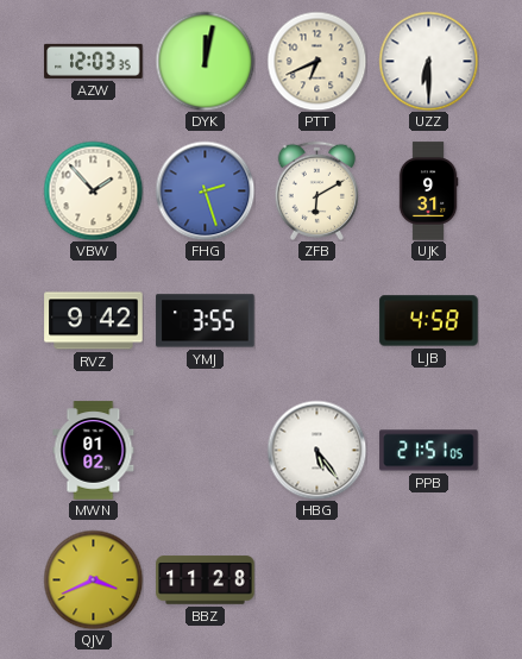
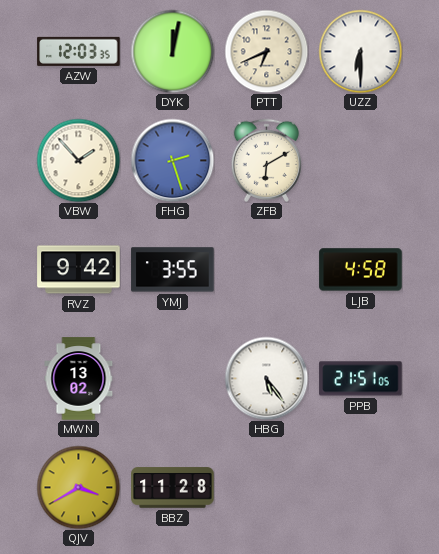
UJK: 9:31 -> none
MWN: 01:02 -> 13:02
QJV: 3:41 -> 3:40
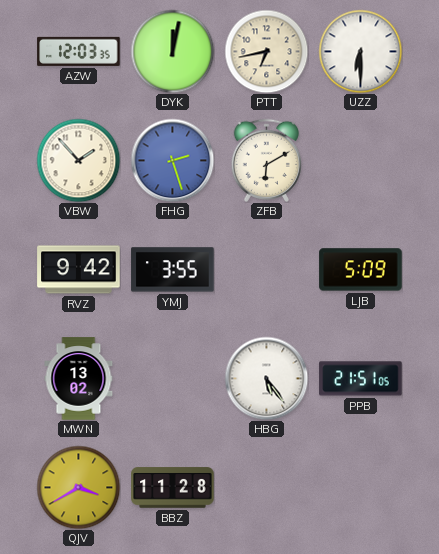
PTT: 6:41 -> 6:43
LJB: 4:58 -> 5:09
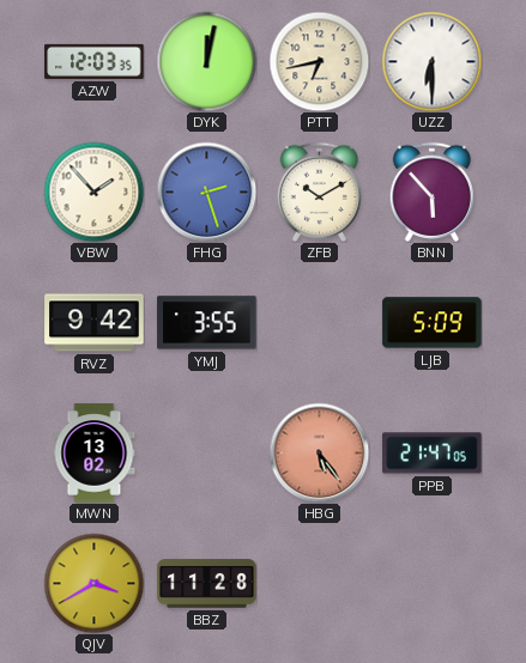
ZFB: 6:10 -> 10:10
BNN: none -> 5:53
HBG dial: white -> salmon
PPB: 21:51 -> 21:47
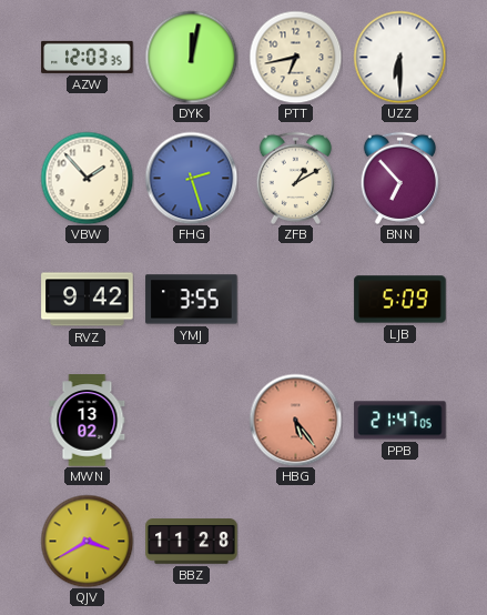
ZFB: 10:10 -> 1:10
BNN: 5:53 -> 6:53
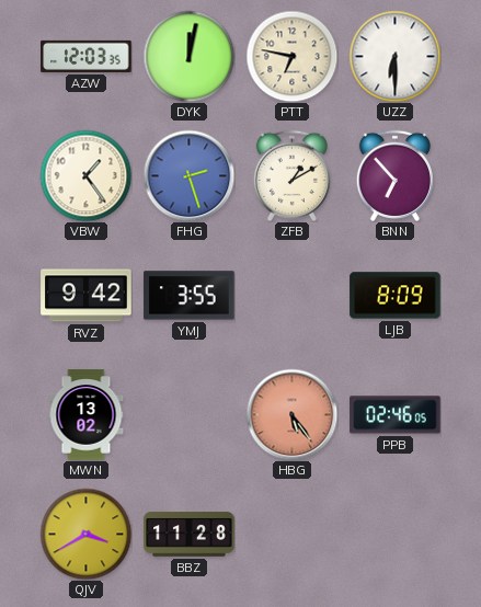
PTT: 6:43 -> 6:47
VBW: 1:53 -> 1:24
LJB: 5:09 -> 8:09
PPB: 21:47 -> 02:46
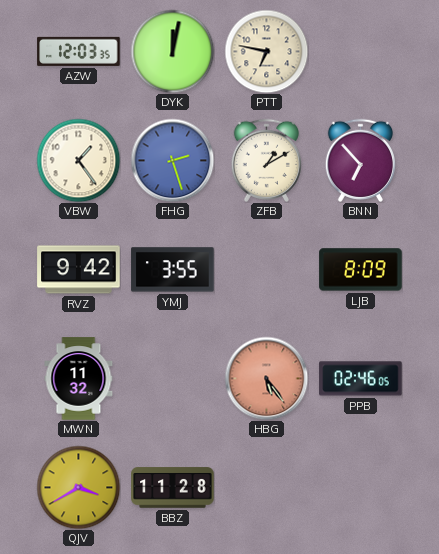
UZZ: 6:30 -> none
MWN: 13:02 -> 11:32
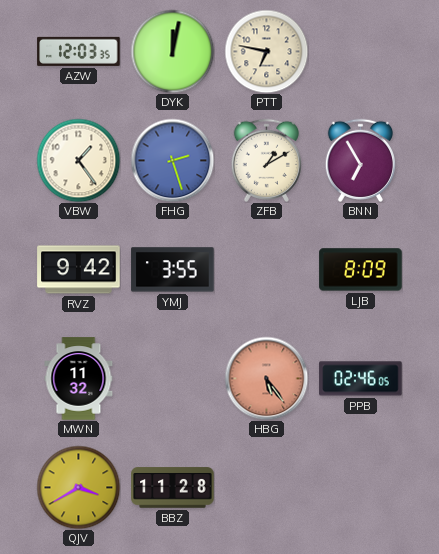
BNN: 6:53 -> 6:55
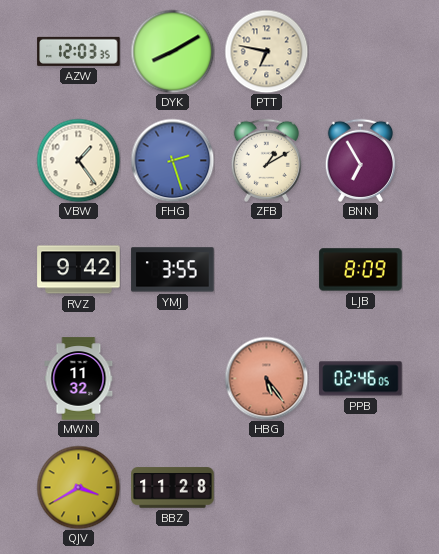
DYK: 12:02 -> 8:10
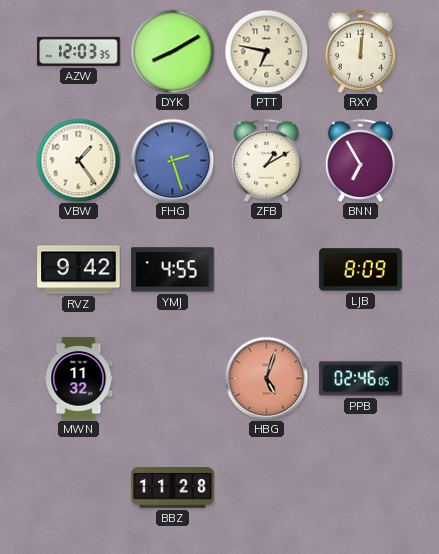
RXY: none -> 12:01
YMJ: 3:55 -> 4:55
HBG: 5:24 -> 5:03
QJV: 3:40 -> none
